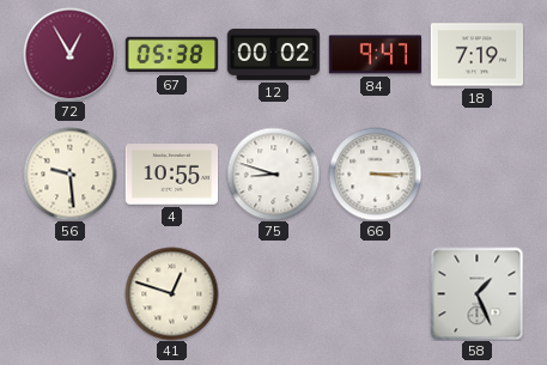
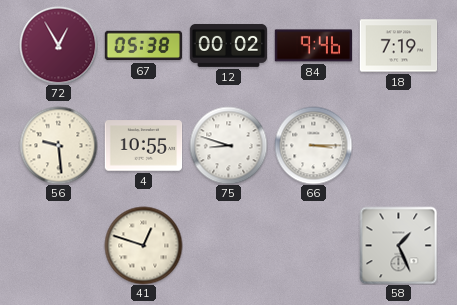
84: 9:47 -> 9:46
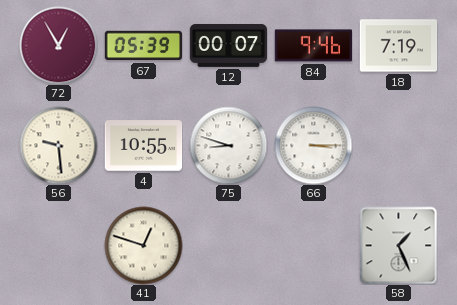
67: 05:38 -> 05:39
12: 00:02 -> 00:07
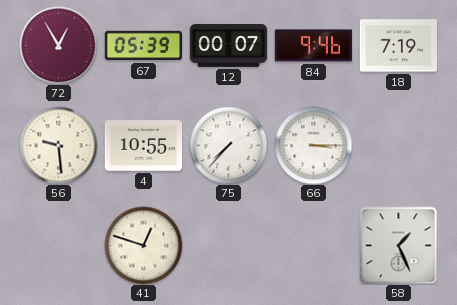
75: 8:48 -> 7:37
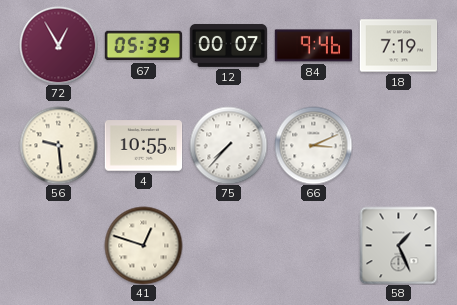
66: 3:15 -> 3:11
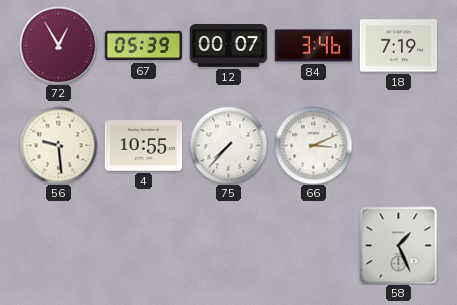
84: 9:46 -> 3:46
41: 12:48 -> none
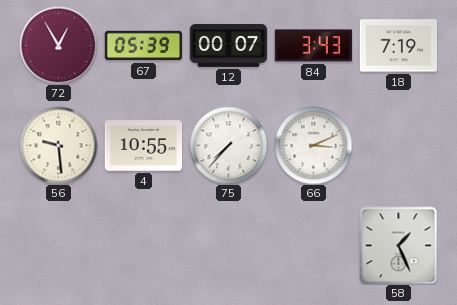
84: 3:46 -> 3:43
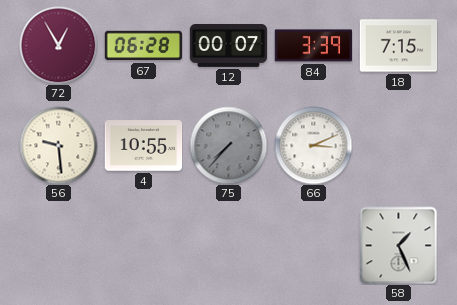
67: 05:39 -> 06:28
84: 3:43 -> 3:39
18: 7:19 -> 7:15
75 dial: white -> grey
